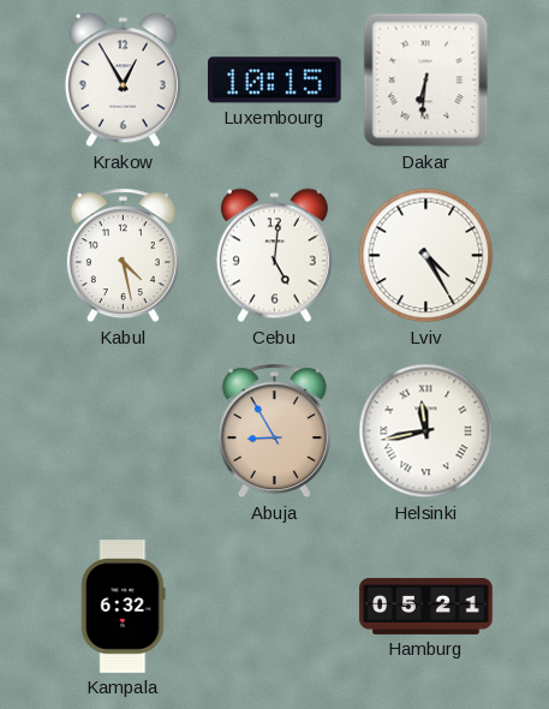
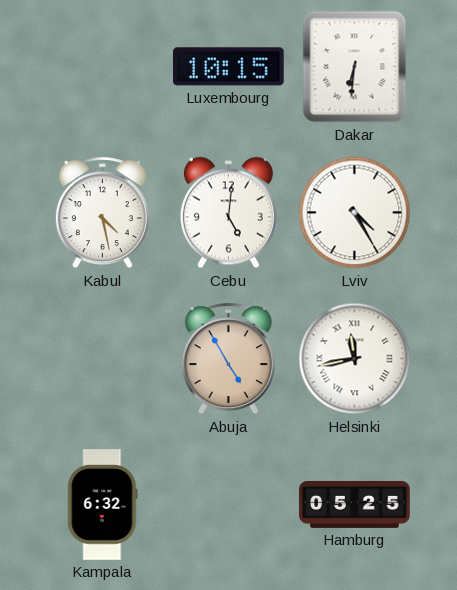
Krakow: 12:55 -> none
Abuja: 8:55 -> 4:55
Hamburg: 05:21 -> 05:25
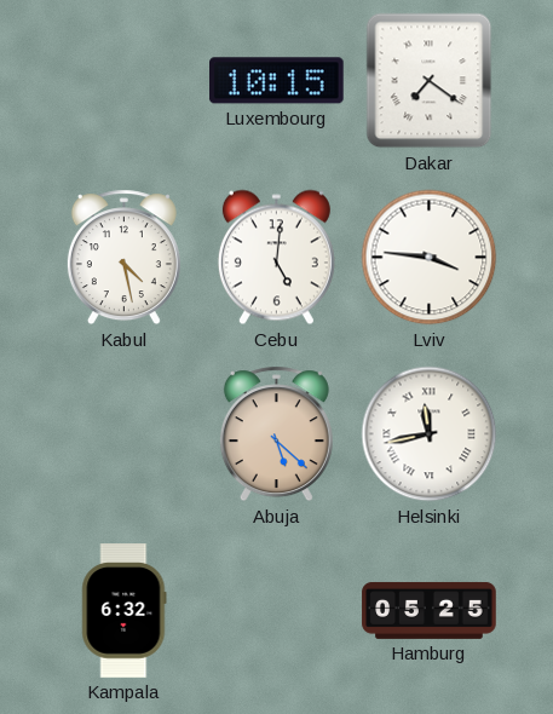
Dakar: 6:31 -> 7:21
Lviv: 4:25 -> 3:46
Abuja: 4:55 -> 5:22
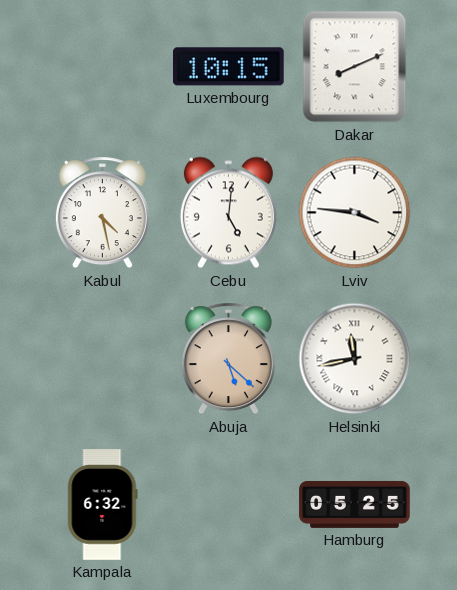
Dakar: 7:21 -> 8:11
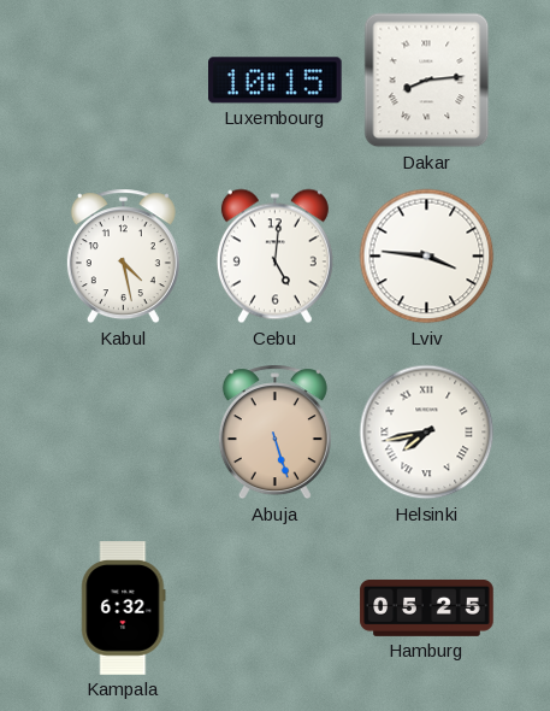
Dakar: 8:11 -> 8:14
Abuja: 5:22 -> 5:27
Helsinki: 11:43 -> 7:43
